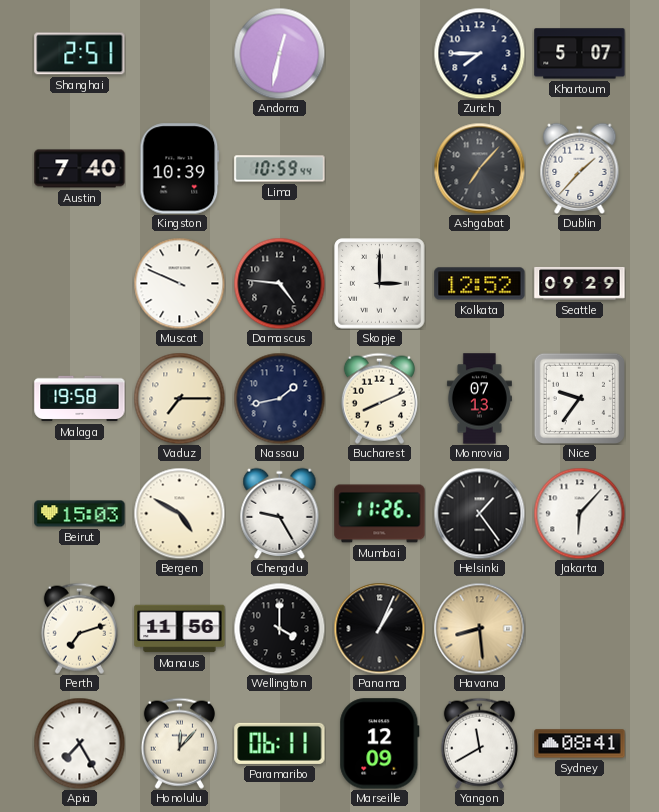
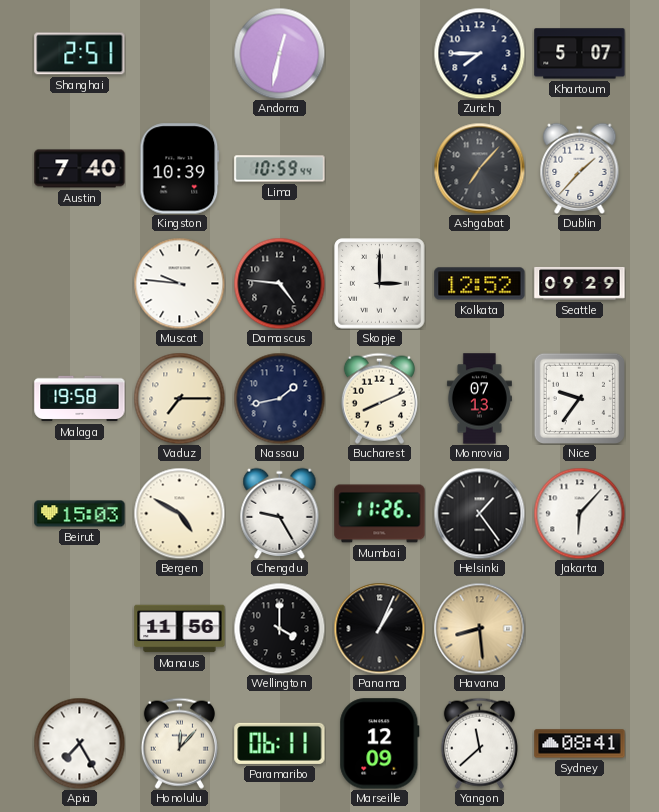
Muscat: 9:49 -> 9:46
Perth: 7:12 -> none
Yangon: 11:40 -> 11:38
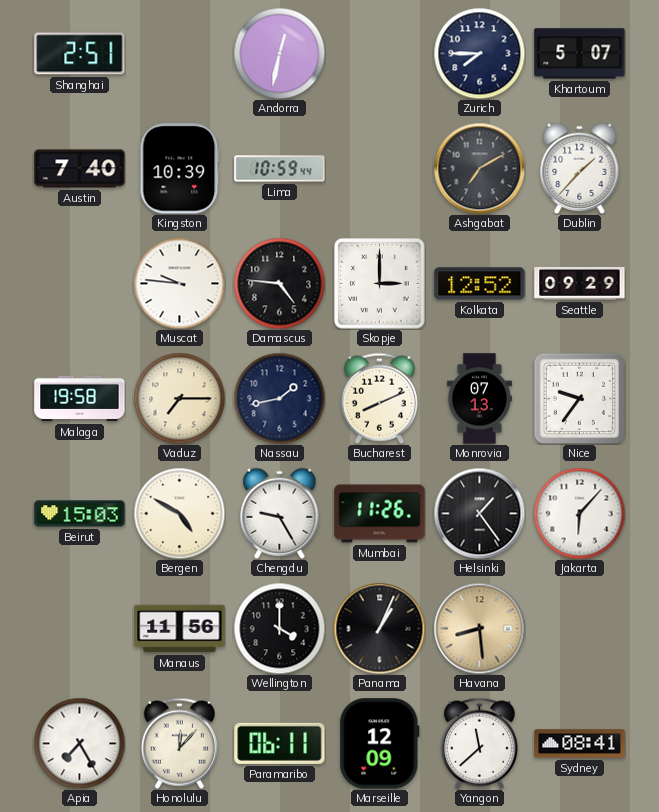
Ashgabat: 7:07 -> 7:10
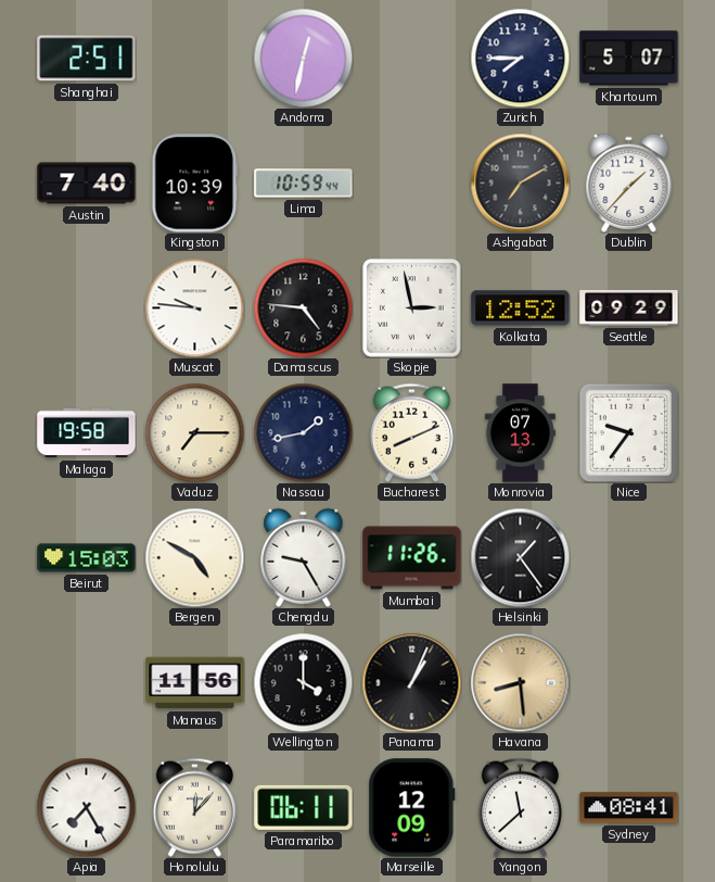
Skopje: 3:00 -> 2:58
Jakarta: 6:07 -> none
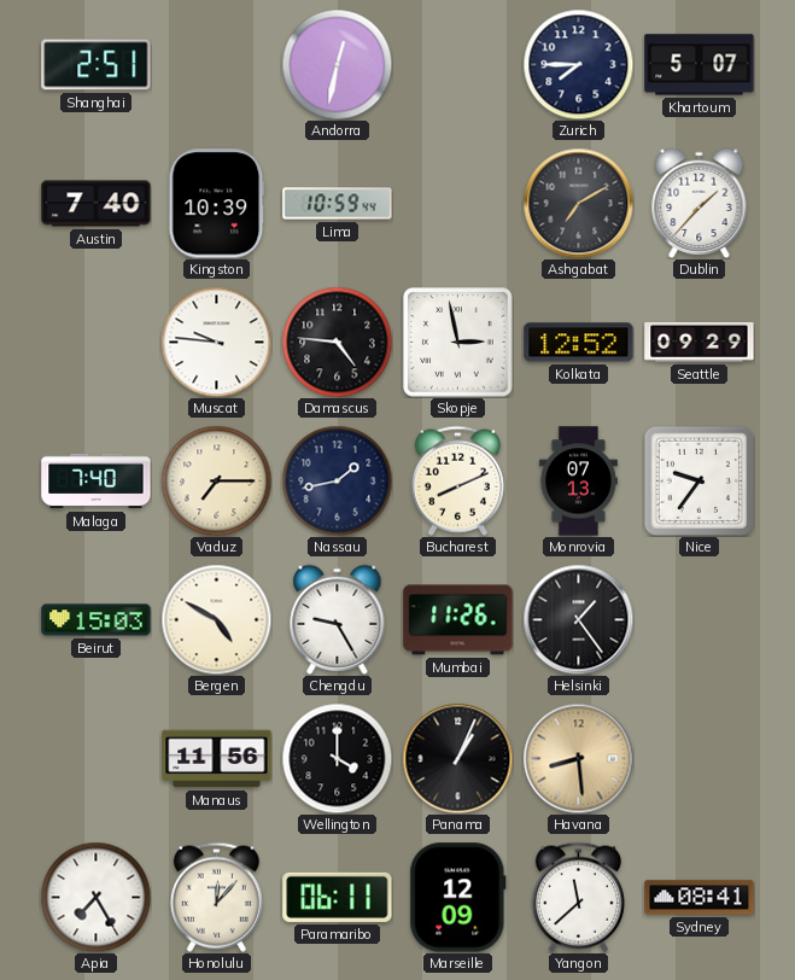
Malaga: 19:58 -> 7:40
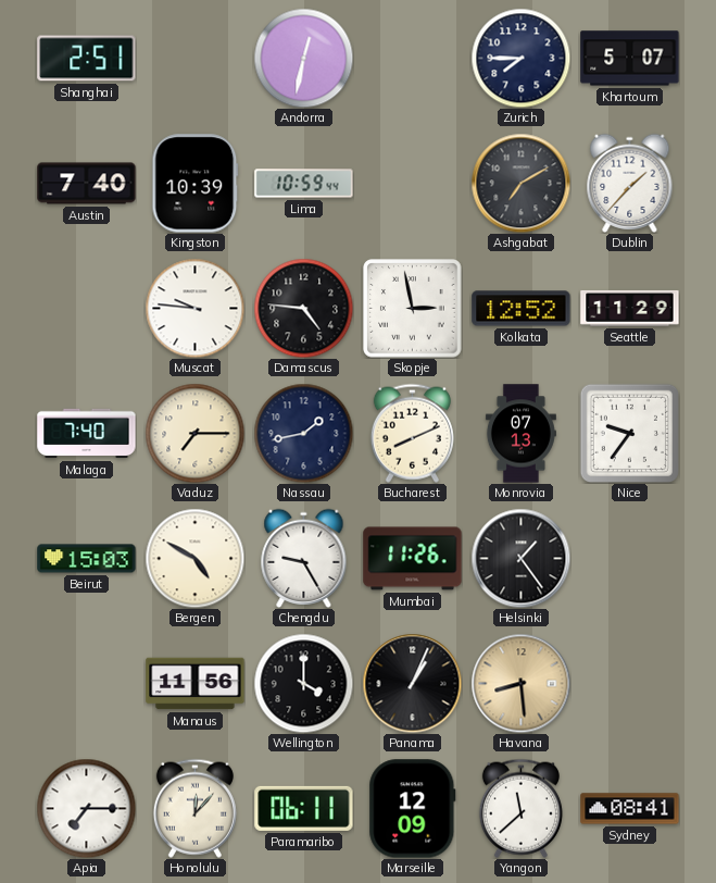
Seattle: 09:29 -> 11:29
Apia: 7:25 -> 7:15
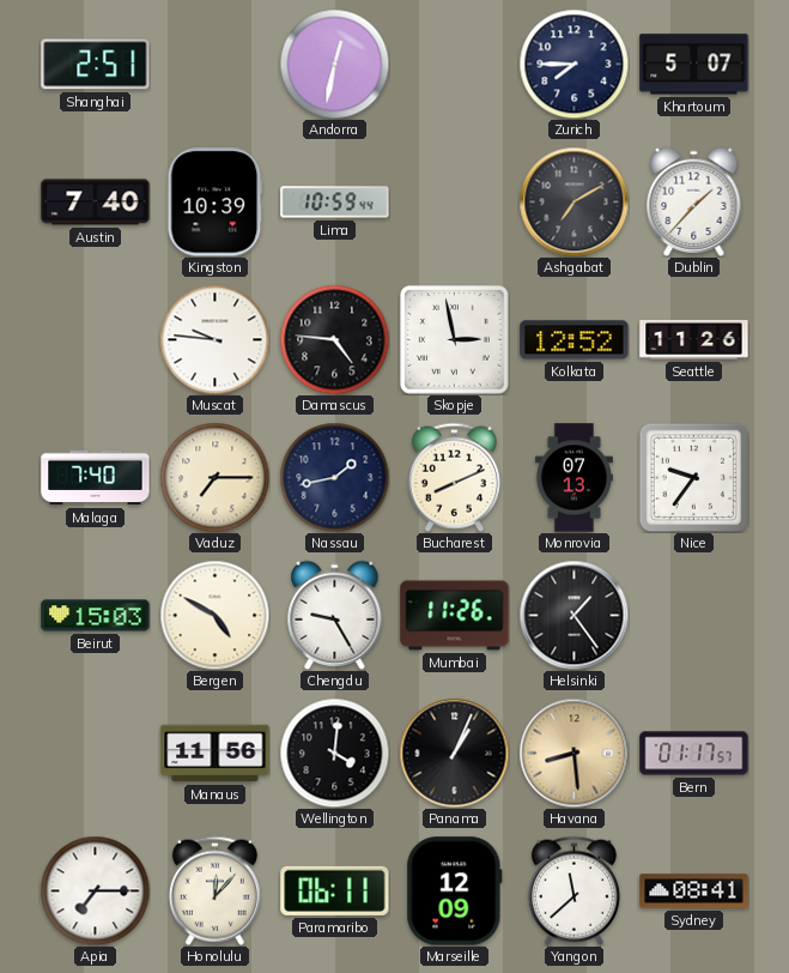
Seattle: 11:29 -> 11:26
Wellington: 4:00 -> 4:01
Bern: none -> 01:17
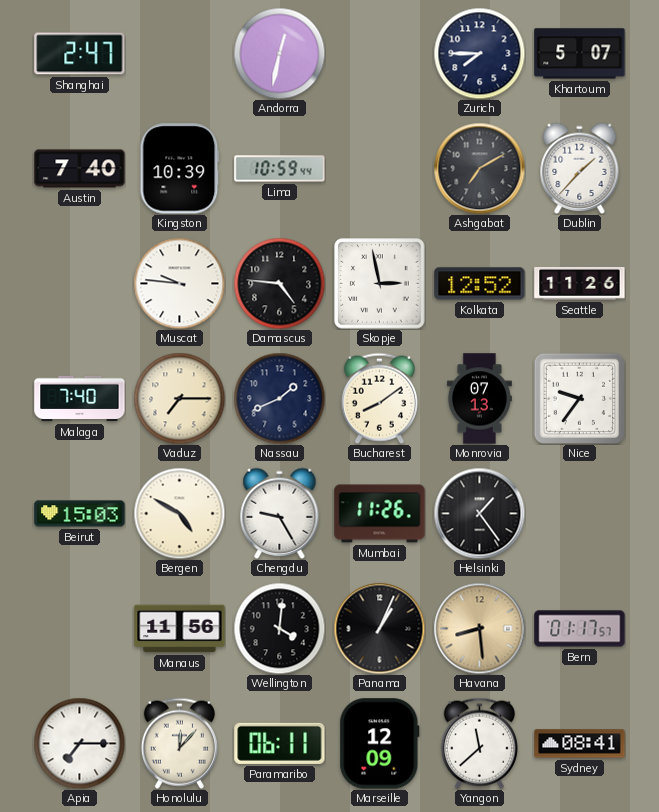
Shanghai: 2:51 -> 2:47
Nassau: 1:43 -> 1:41
Bucharest: 8:11 -> 8:09
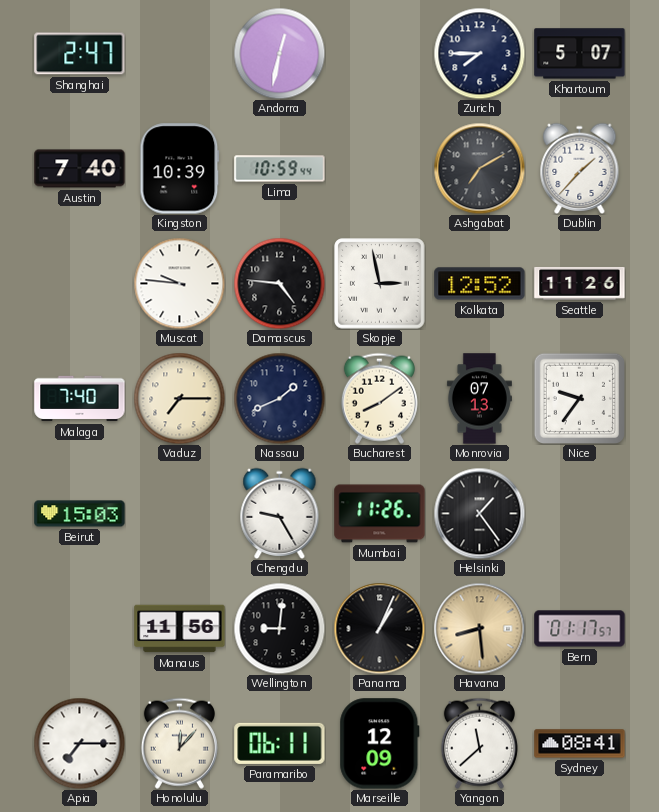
Bergen: 4:50 -> none
Wellington: 4:01 -> 9:01
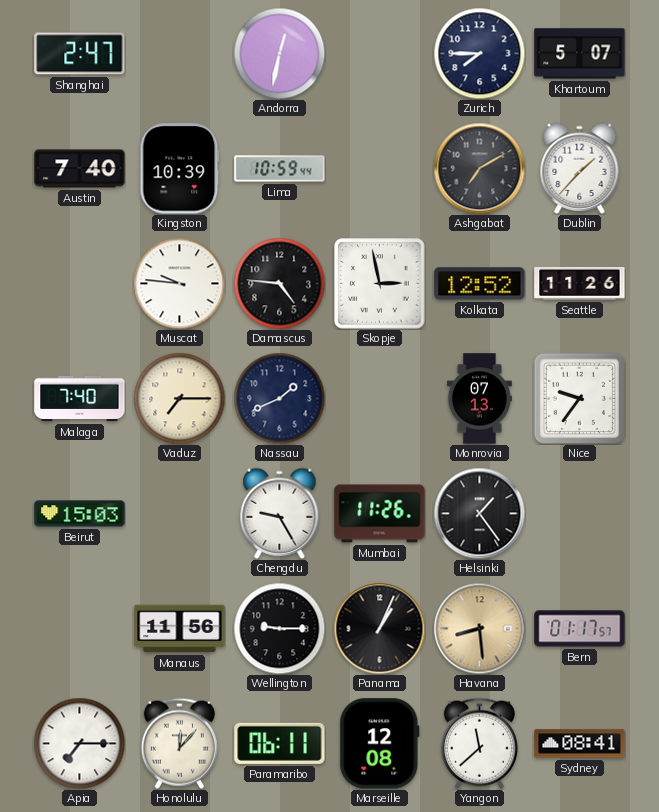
Bucharest: 8:09 -> none
Wellington: 9:01 -> 9:15
Marseille: 12:09 -> 12:08
